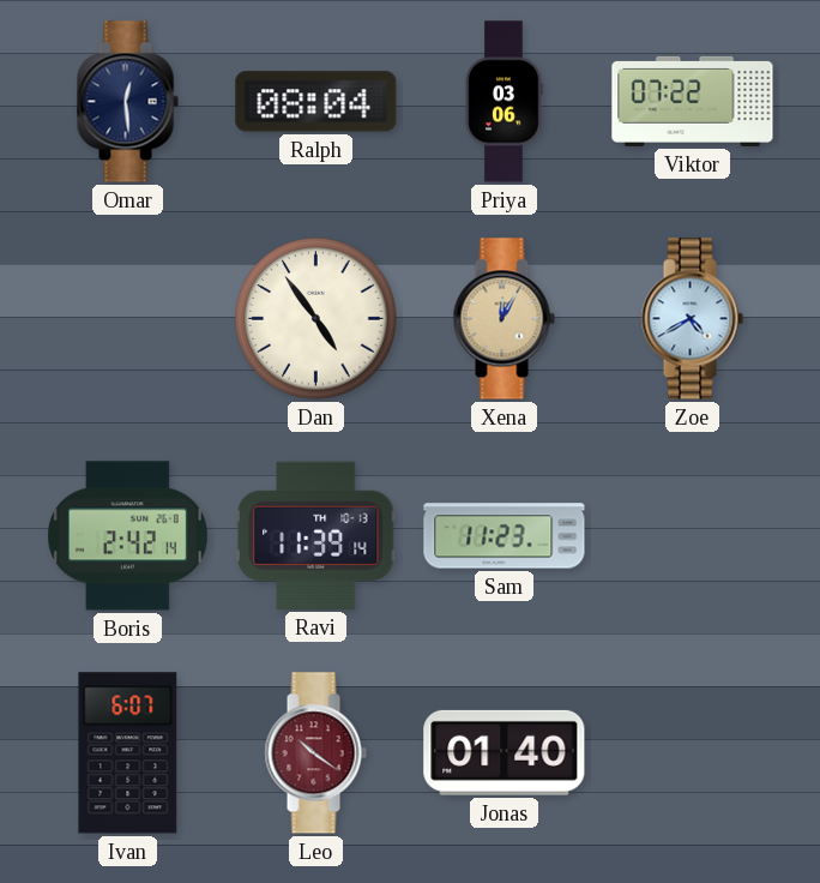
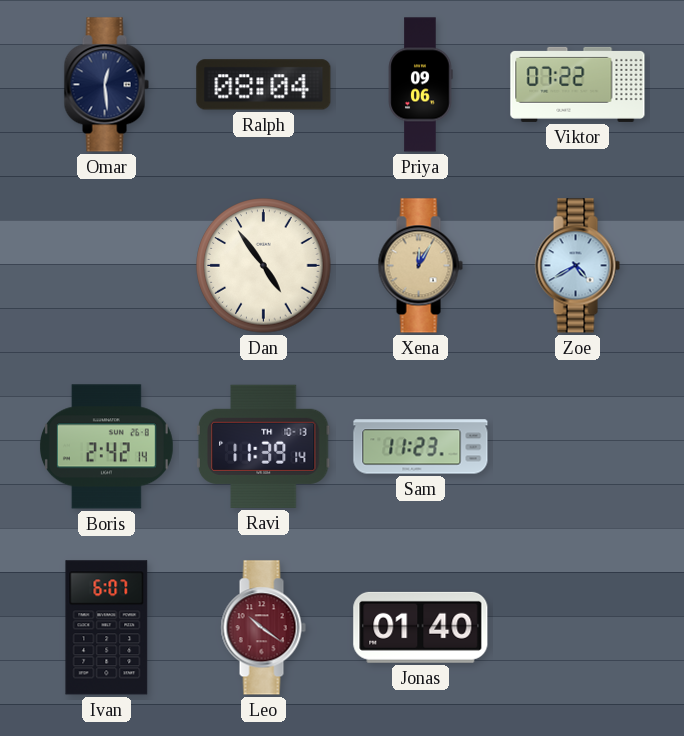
Priya: 03:06 -> 09:06
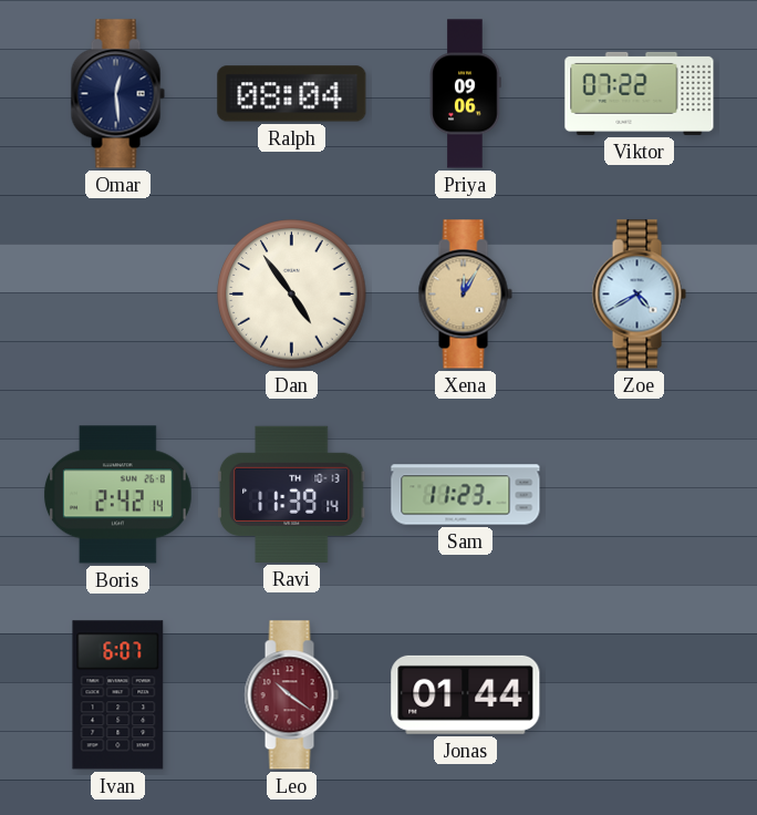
Jonas: 01:40 -> 01:44
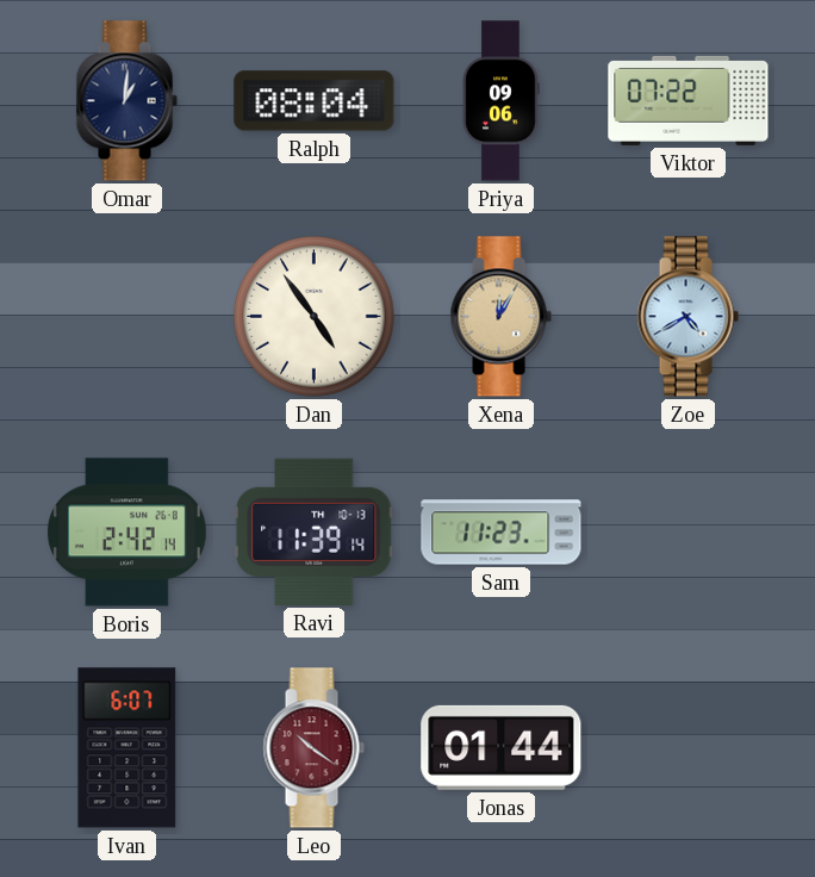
Omar: 12:29 -> 1:01
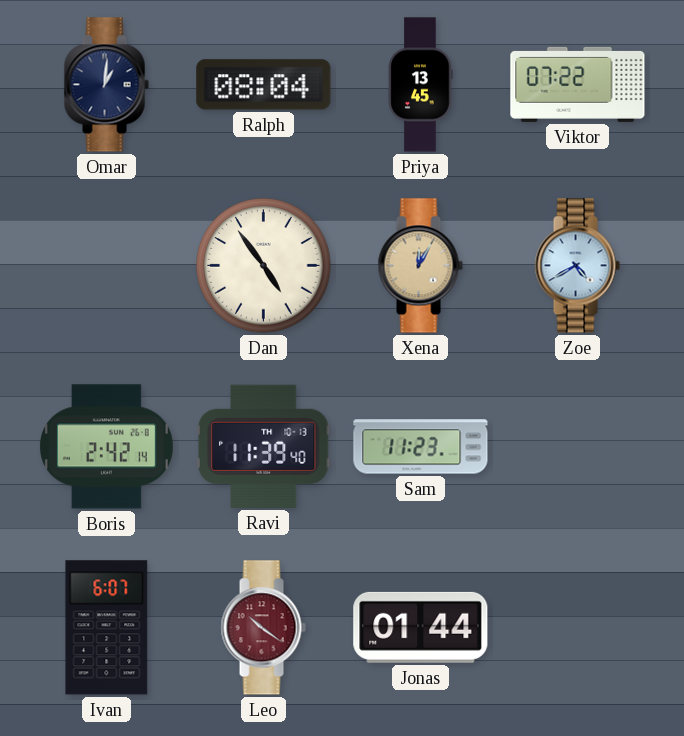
Priya: 09:06 -> 13:45
Ravi: 11:39:14 -> 11:39:40
